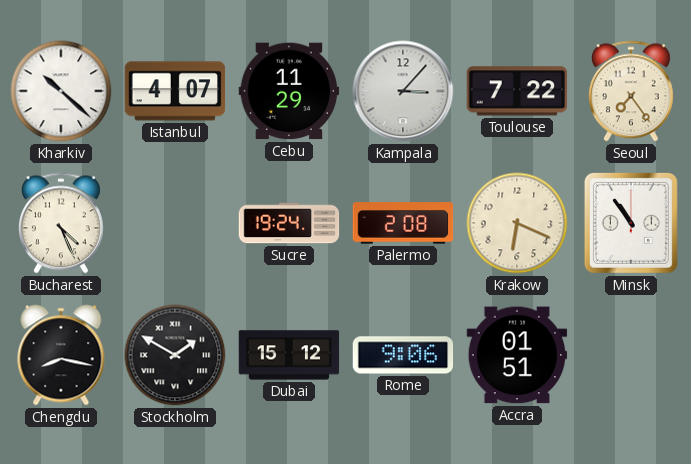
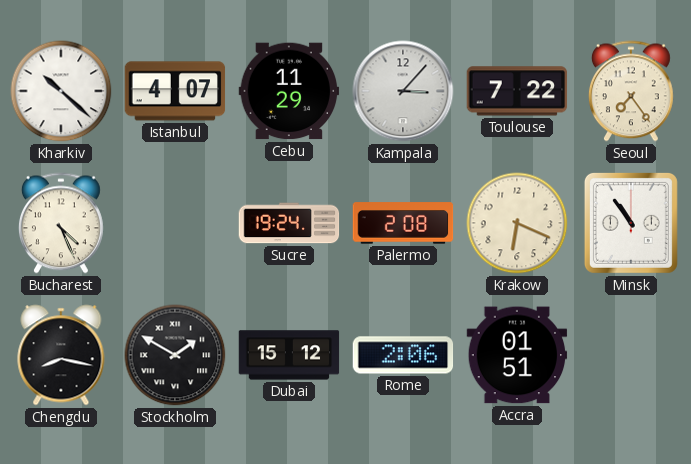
Rome: 9:06 -> 2:06
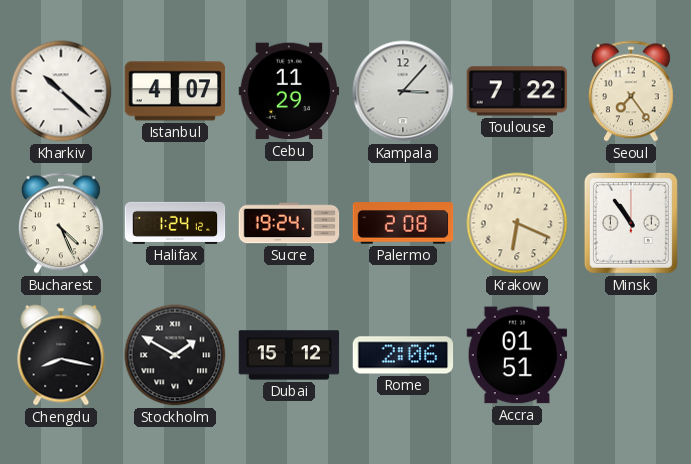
Halifax: none -> 1:24
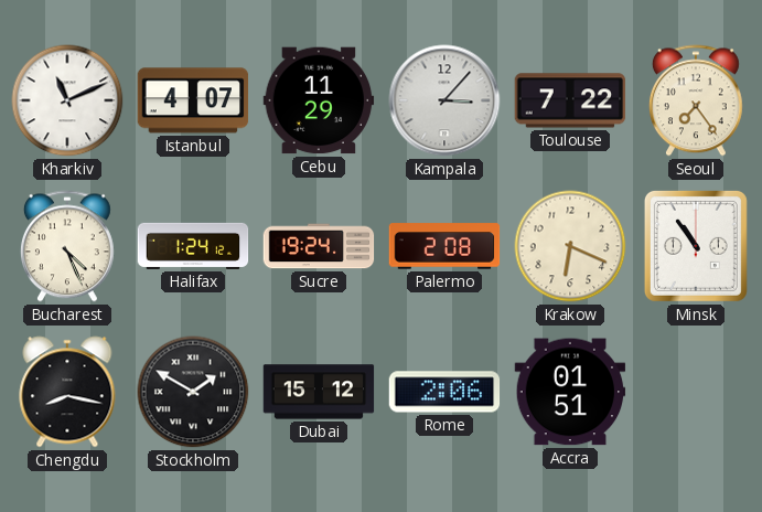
Kharkiv: 10:22 -> 11:11
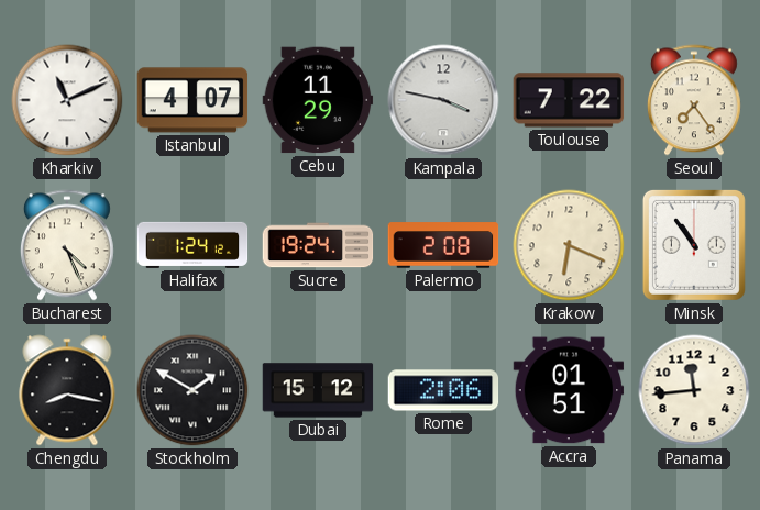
Kampala: 3:07 -> 3:47
Panama: none -> 11:44
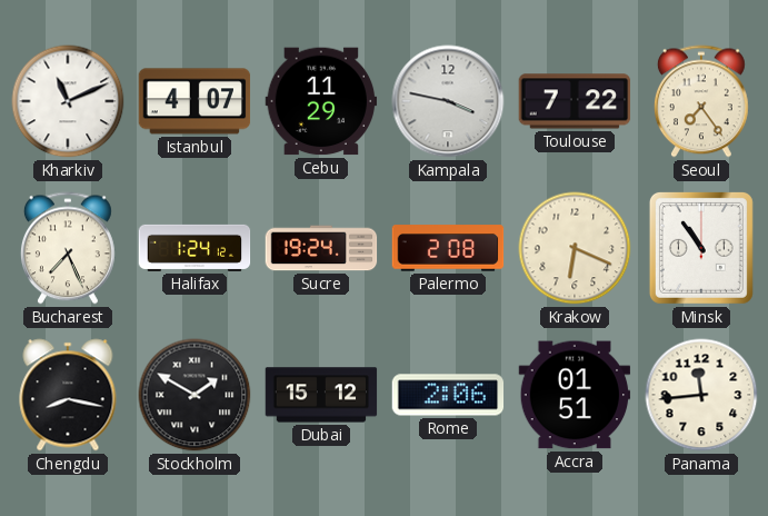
Bucharest: 4:26 -> 7:26
